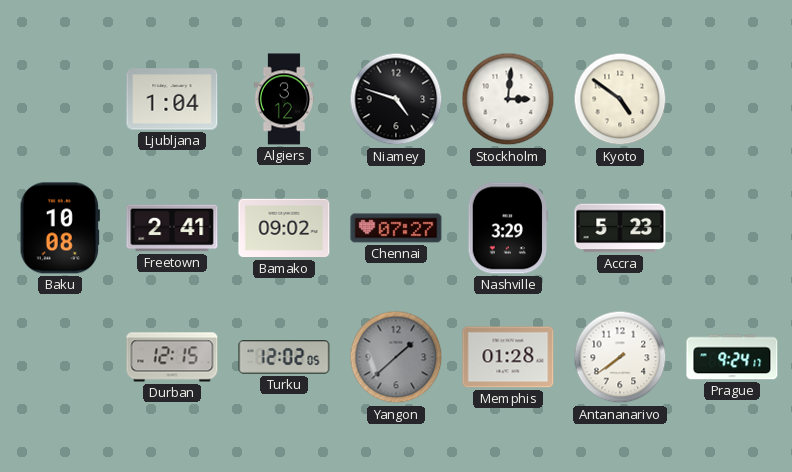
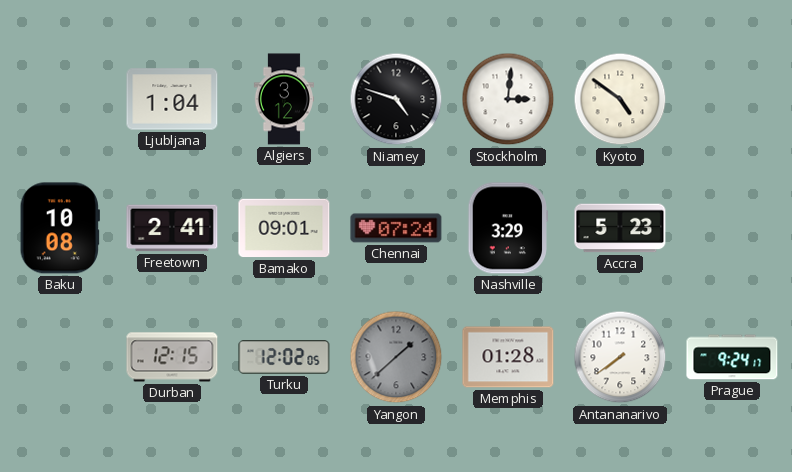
Bamako: 09:02 -> 09:01
Chennai: 07:27 -> 07:24
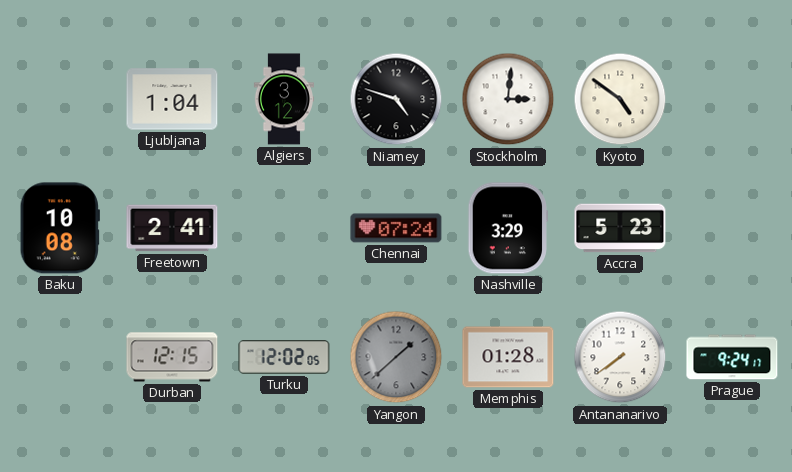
Bamako: 09:01 -> none
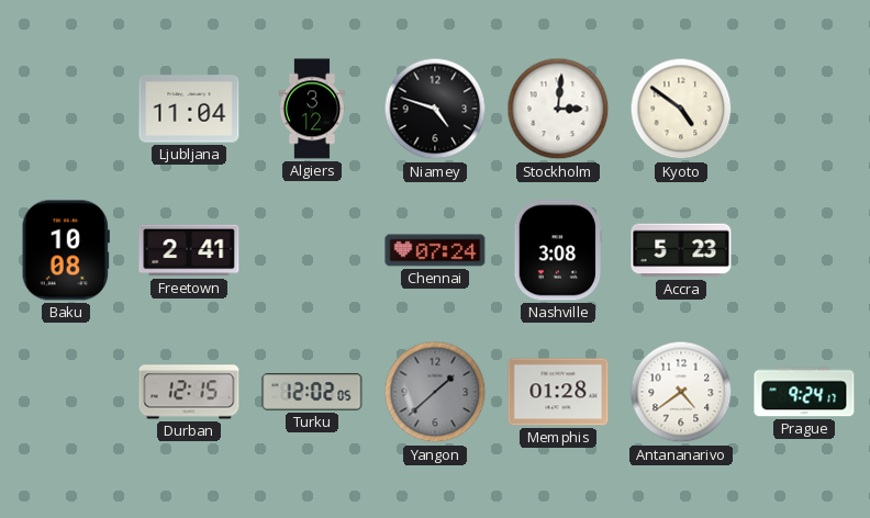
Ljubljana: 1:04 -> 11:04
Nashville: 3:29 -> 3:08
Antananarivo: 7:39 -> 4:39
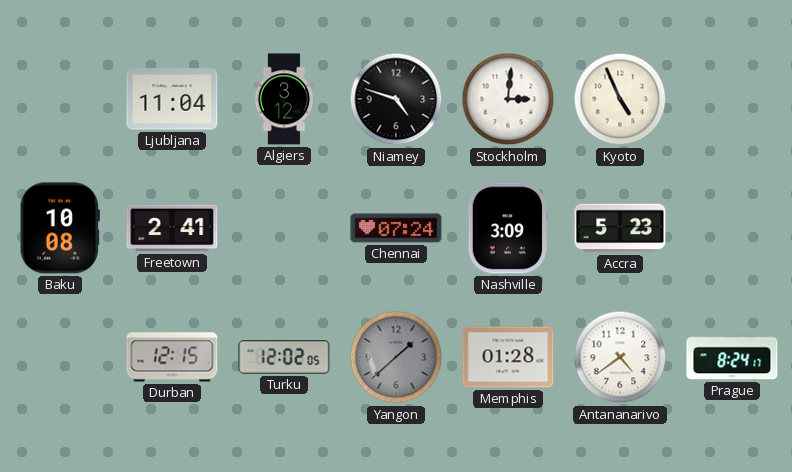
Kyoto: 4:51 -> 4:56
Nashville: 3:08 -> 3:09
Prague: 9:24 -> 8:24
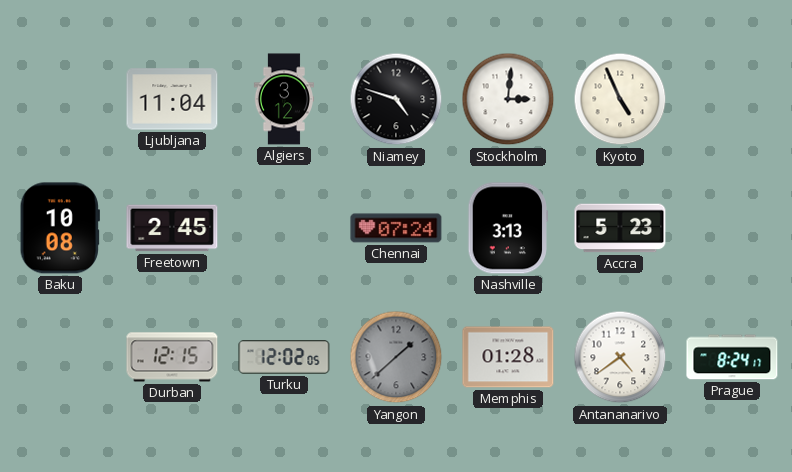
Freetown: 2:41 -> 2:45
Nashville: 3:09 -> 3:13
